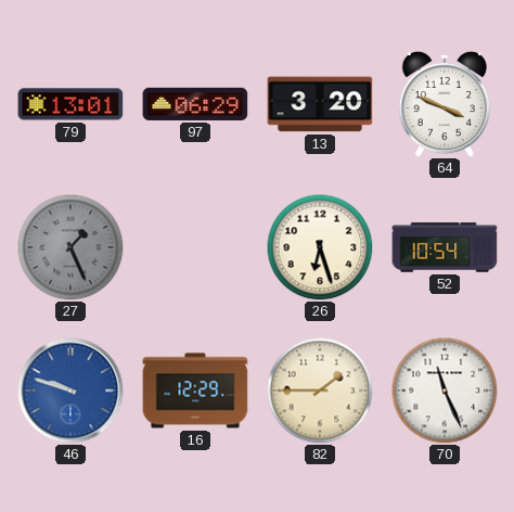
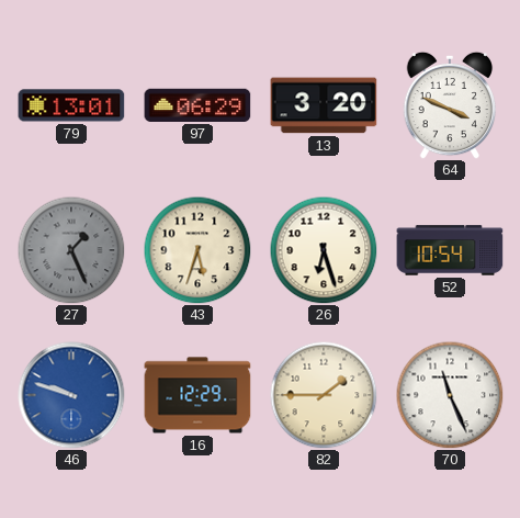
43: none -> 5:33
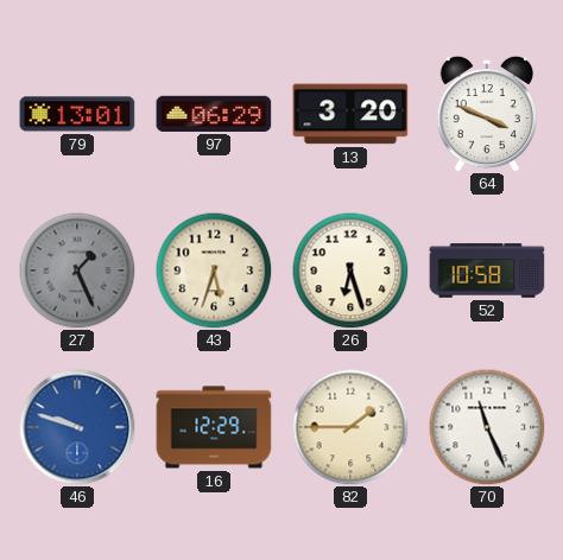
52: 10:54 -> 10:58
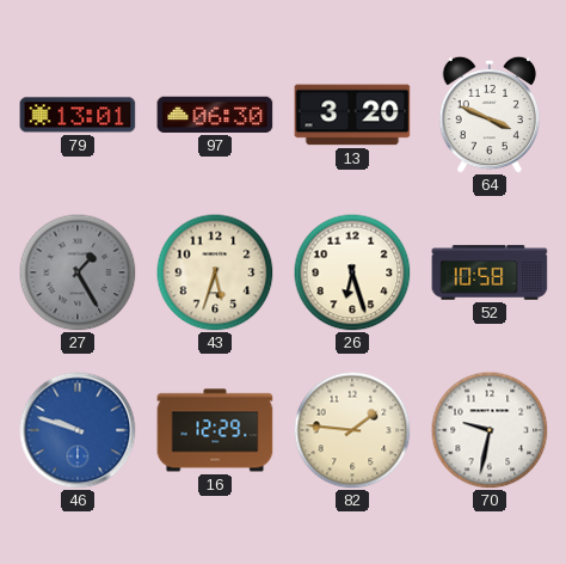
97: 06:29 -> 06:30
27: 1:26 -> 1:25
82: 1:45 -> 1:46
70: 11:26 -> 9:32
